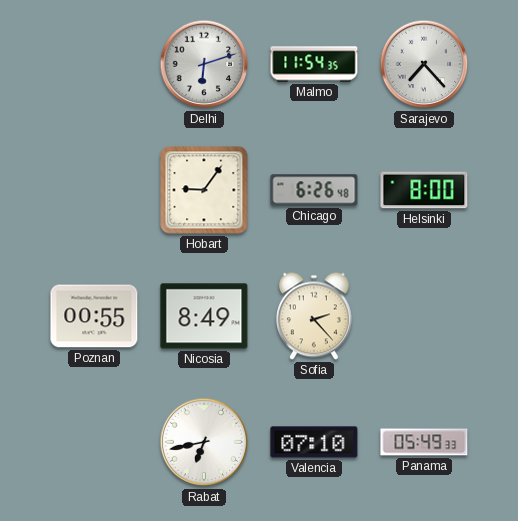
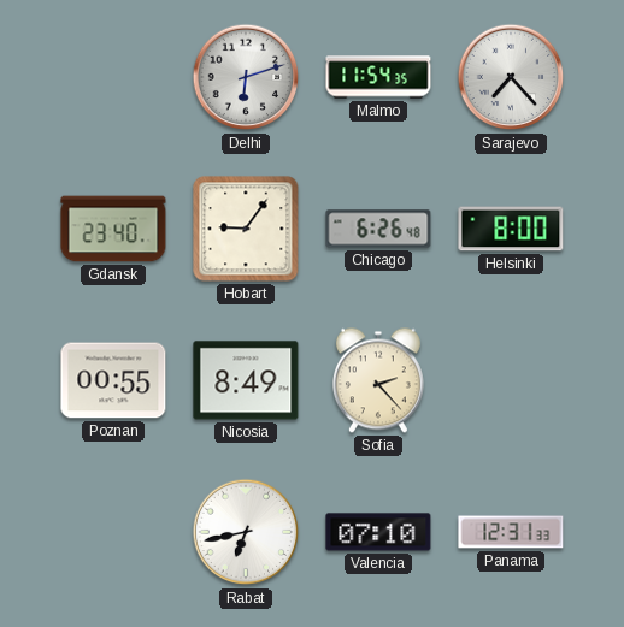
Gdansk: none -> 23:40
Panama: 05:49 -> 12:31
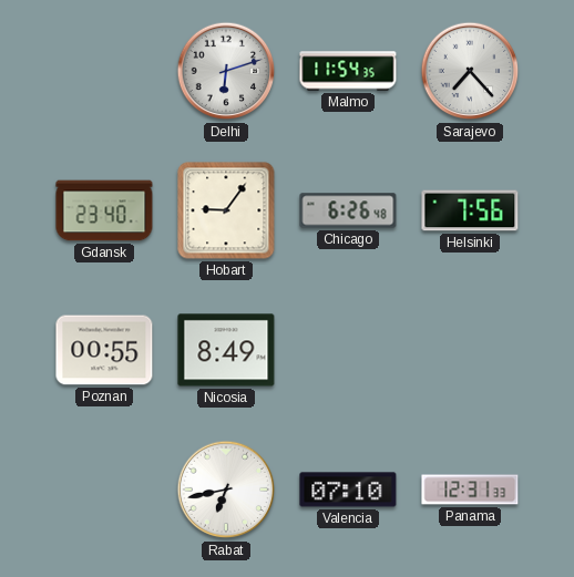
Helsinki: 8:00 -> 7:56
Sofia: 2:23 -> none
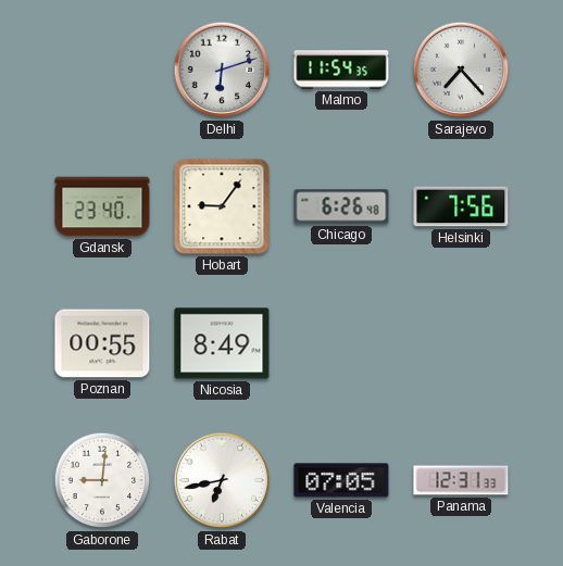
Gaborone: none -> 9:01
Valencia: 07:10 -> 07:05
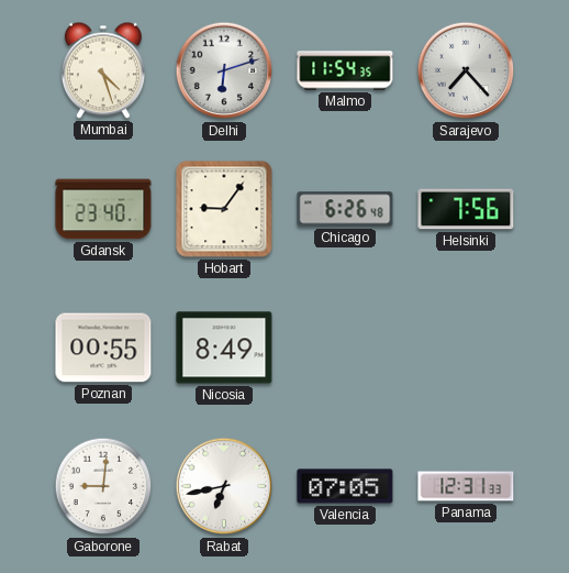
Mumbai: none -> 4:27
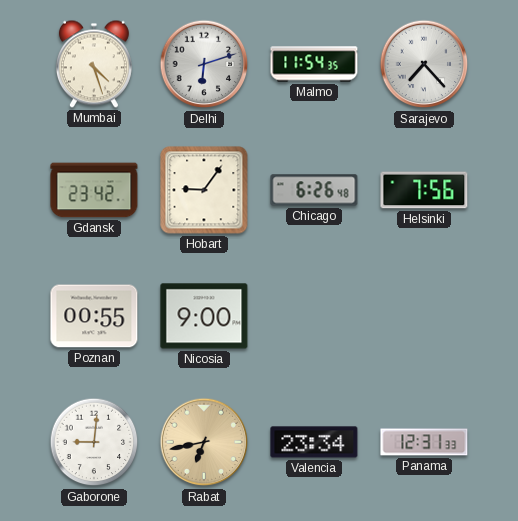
Gdansk: 23:40 -> 23:42
Nicosia: 8:49 -> 9:00
Rabat dial: white -> champagne
Valencia: 07:05 -> 23:34
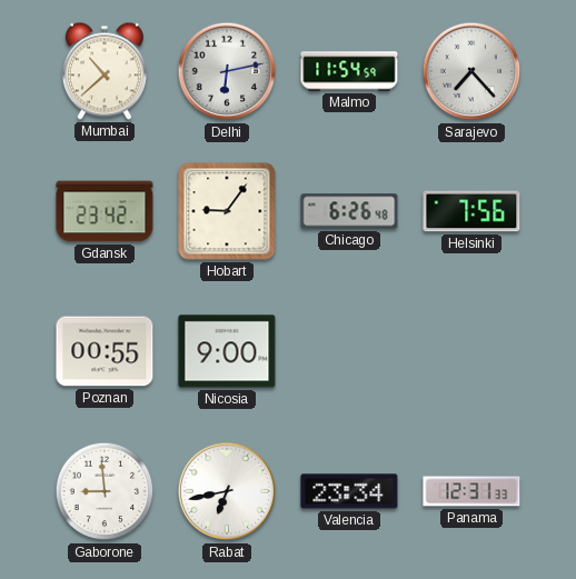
Mumbai: 4:27 -> 10:38
Delhi: 6:12 -> 6:13
Malmo: 11:54:35 -> 11:54:59
Gaborone: 9:01 -> 8:59
Rabat dial: champagne -> white
